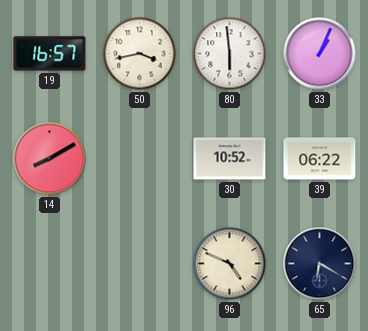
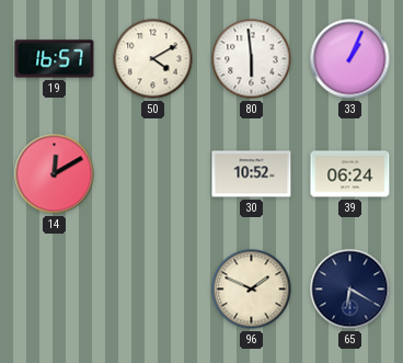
50: 3:43 -> 4:10
14: 8:10 -> 12:10
39: 06:22 -> 06:24
96: 4:49 -> 1:49
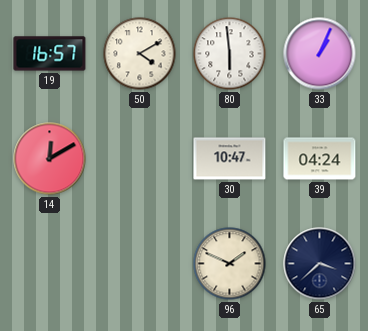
30: 10:52 -> 10:47
39: 06:24 -> 04:24
65: 6:20 -> 3:38
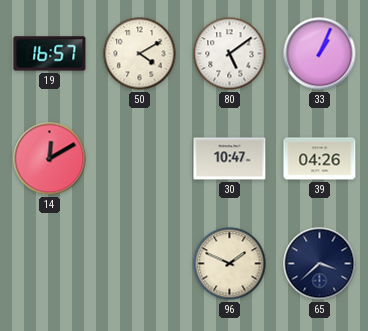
80: 5:59 -> 5:09
39: 04:24 -> 04:26
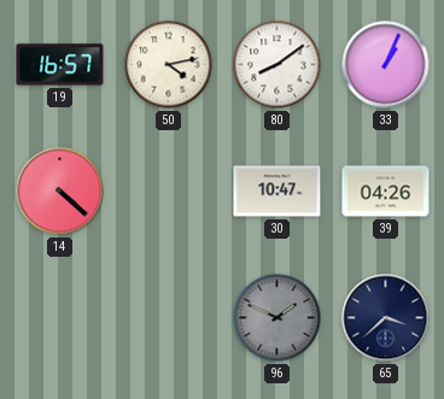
50: 4:10 -> 4:13
80: 5:09 -> 8:09
14: 12:10 -> 4:22
96 dial: cream -> grey
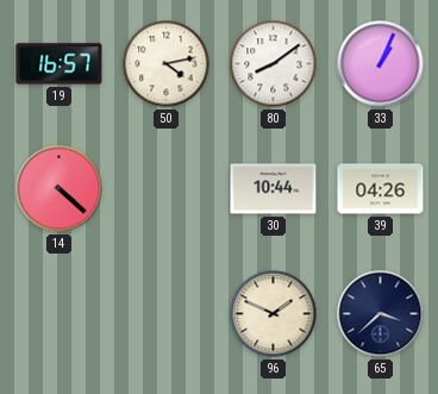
30: 10:47 -> 10:44
96 dial: grey -> cream
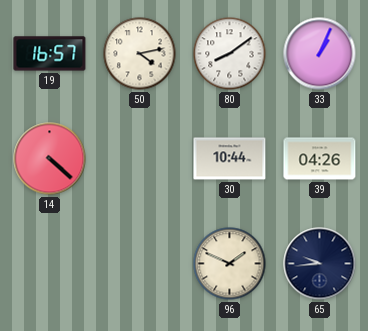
65: 3:38 -> 9:44
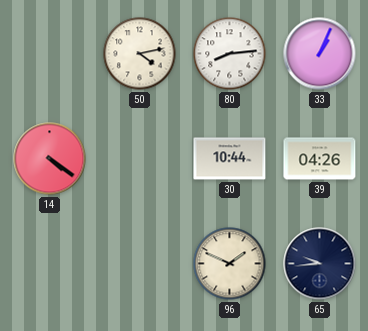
19: 16:57 -> none
80: 8:09 -> 8:14
14: 4:22 -> 4:21
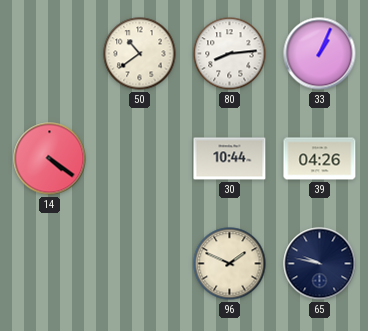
50: 4:13 -> 10:39
65: 9:44 -> 9:47
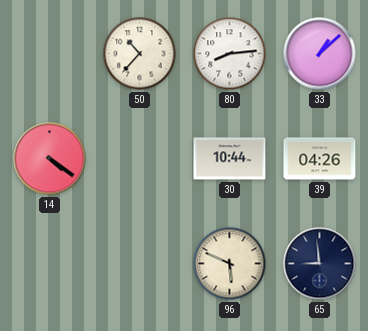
50: 10:39 -> 10:37
33: 1:04 -> 1:08
96: 1:49 -> 5:49
65: 9:47 -> 8:59
